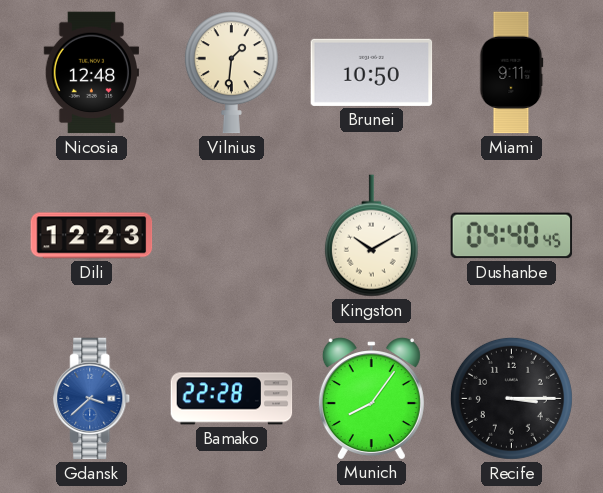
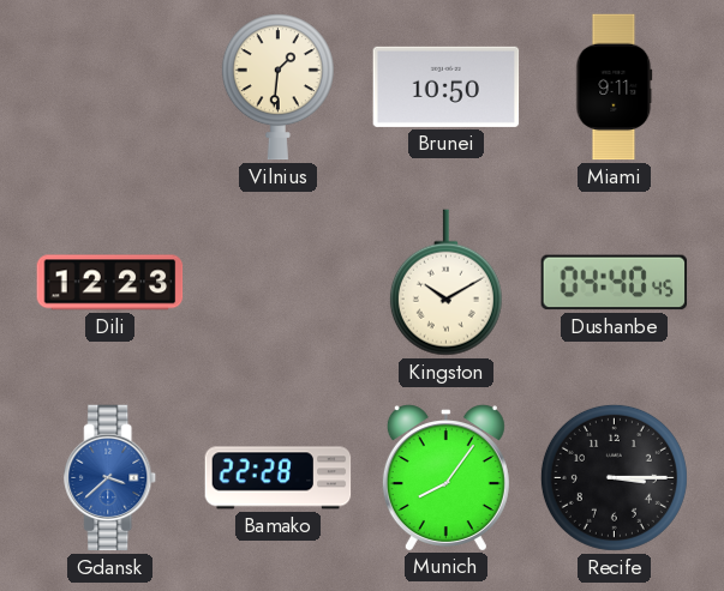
Nicosia: 12:48 -> none
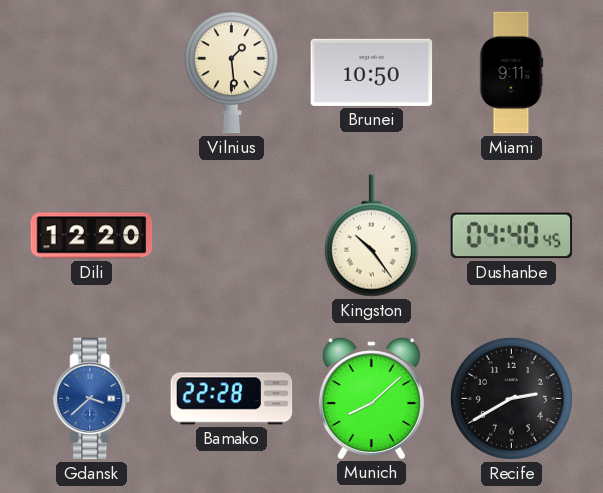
Vilnius: 1:31 -> 1:29
Dili: 12:23 -> 12:20
Kingston: 10:10 -> 10:24
Munich: 8:06 -> 8:08
Recife: 3:15 -> 2:40
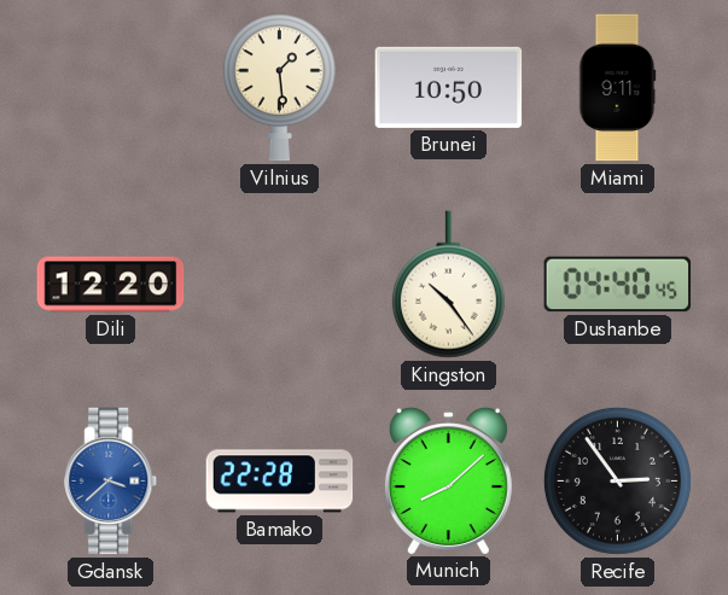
Recife: 2:40 -> 2:54
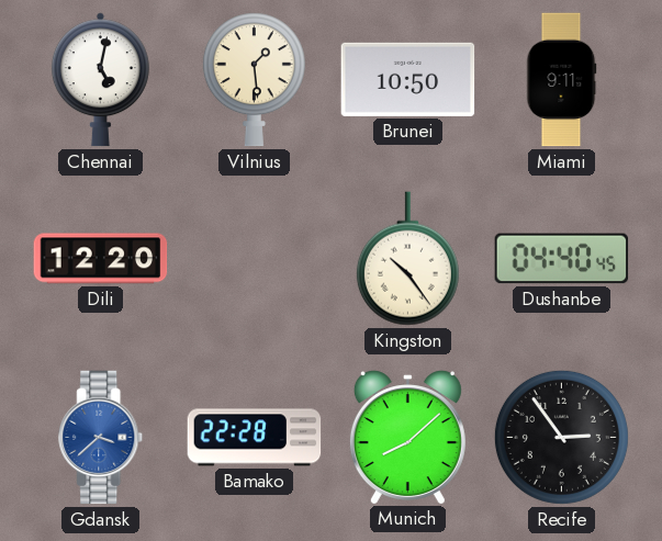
Chennai: none -> 5:02
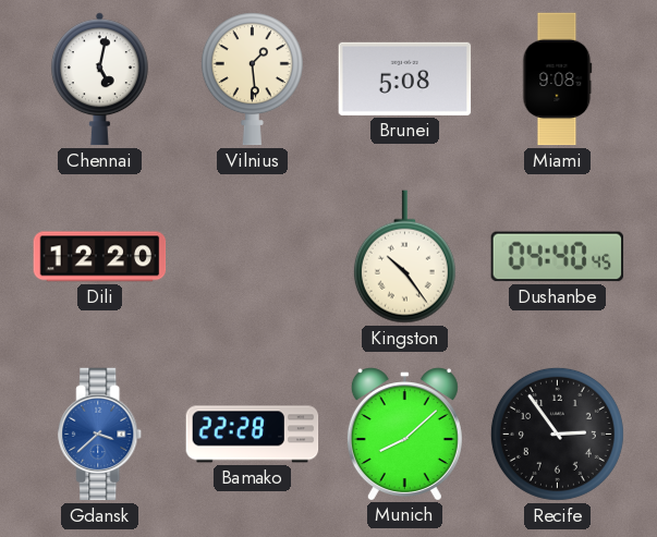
Brunei: 10:50 -> 5:08
Miami: 9:11 -> 9:08
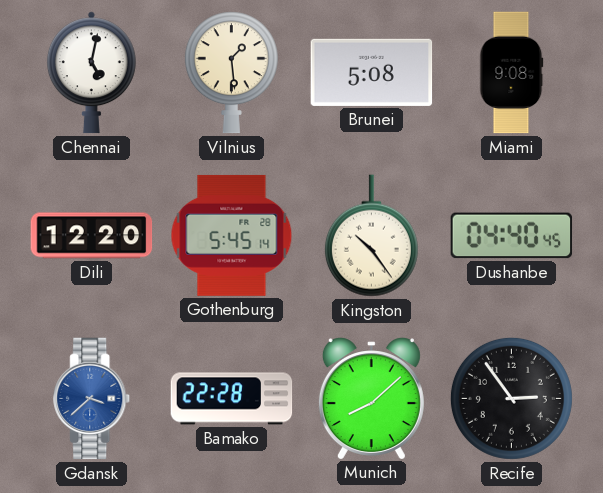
Gothenburg: none -> 5:45
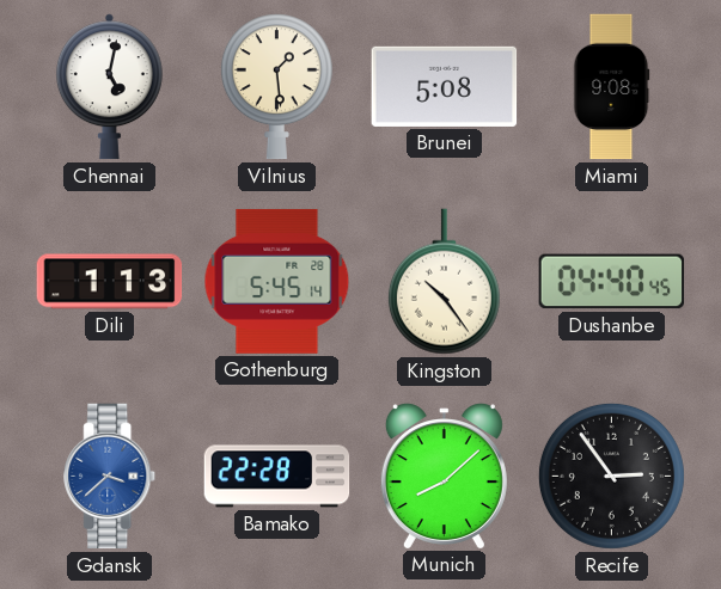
Dili: 12:20 -> 1:13
